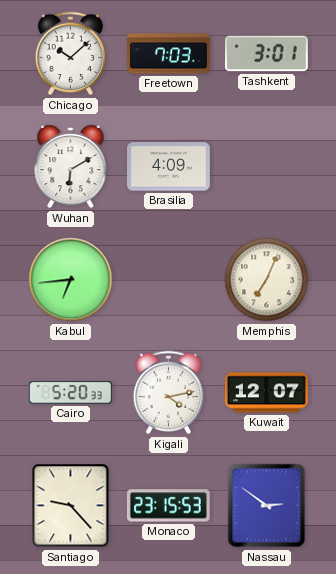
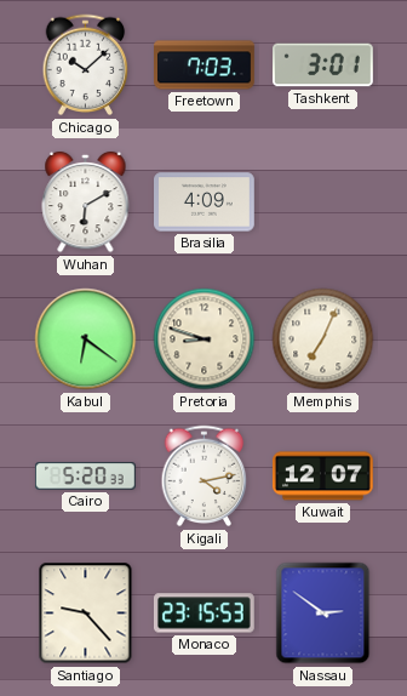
Kabul: 6:44 -> 6:21
Pretoria: none -> 8:48
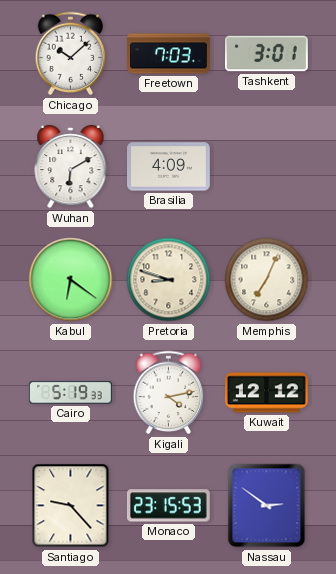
Cairo: 5:20 -> 5:19
Kuwait: 12:07 -> 12:12
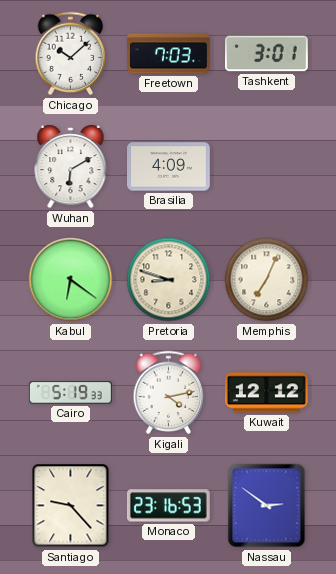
Monaco: 23:15 -> 23:16
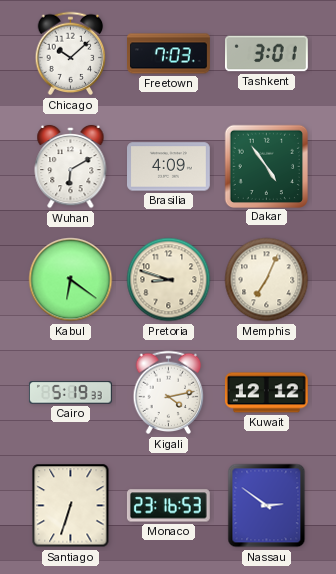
Dakar: none -> 4:54
Santiago: 9:23 -> 6:33
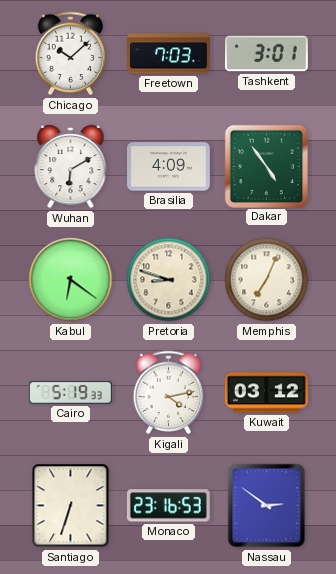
Kuwait: 12:12 -> 03:12
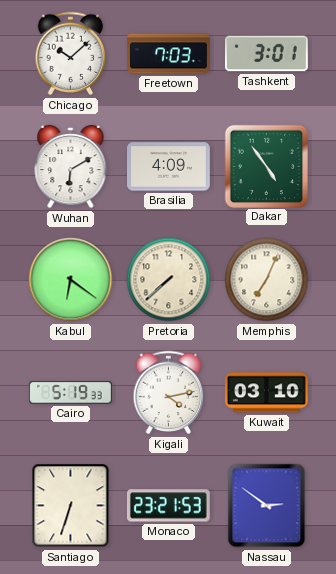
Pretoria: 8:48 -> 7:38
Kuwait: 03:12 -> 03:10
Monaco: 23:16 -> 23:21
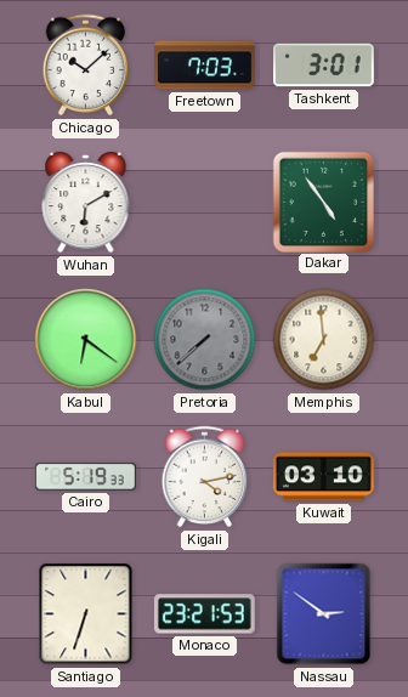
Brasilia: 4:09 -> none
Pretoria dial: cream -> grey
Memphis: 7:04 -> 6:59
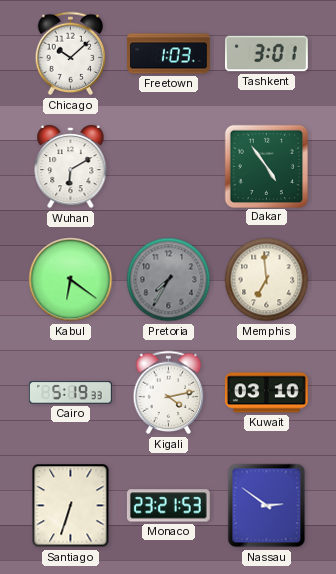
Freetown: 7:03 -> 1:03
Pretoria: 7:38 -> 7:35
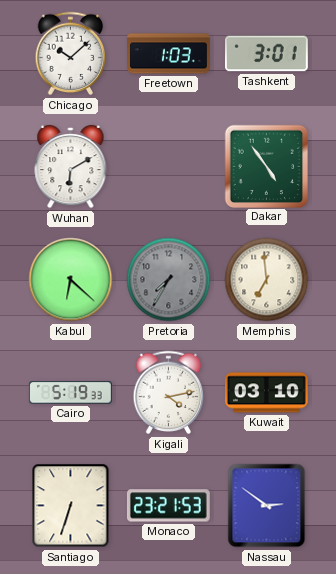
Kabul: 6:21 -> 6:22
